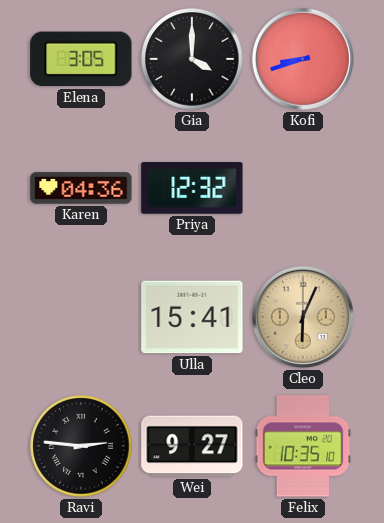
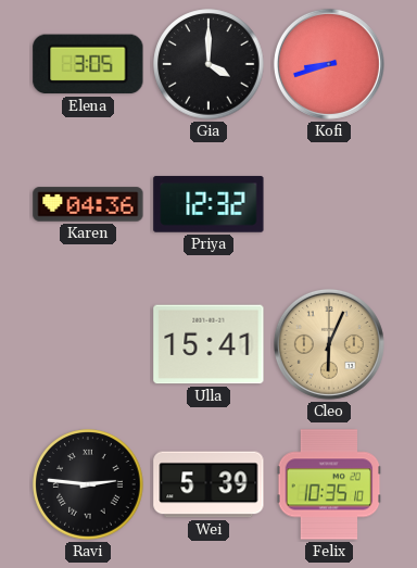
Wei: 9:27 -> 5:39
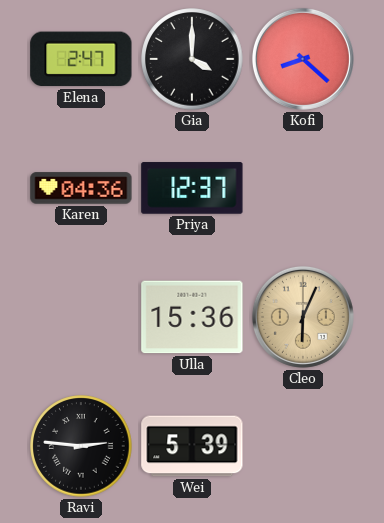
Elena: 3:05 -> 2:47
Kofi: 8:42 -> 8:22
Priya: 12:32 -> 12:37
Ulla: 15:41 -> 15:36
Felix: 10:35 -> none
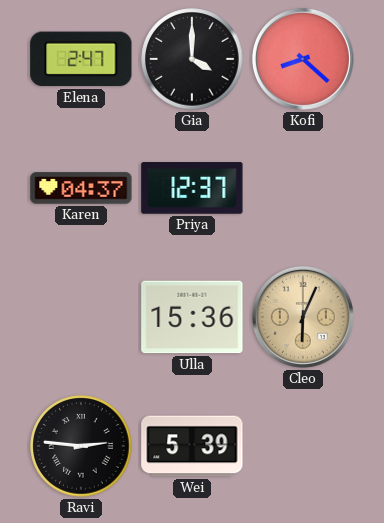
Karen: 04:36 -> 04:37
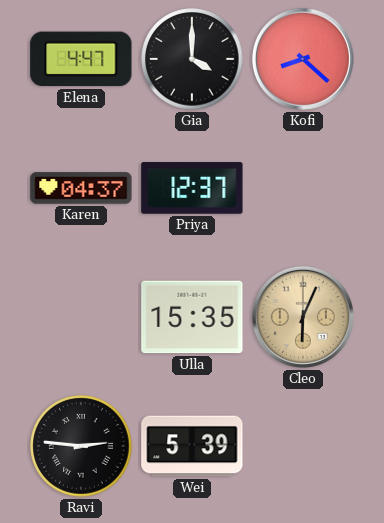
Elena: 2:47 -> 4:47
Ulla: 15:36 -> 15:35
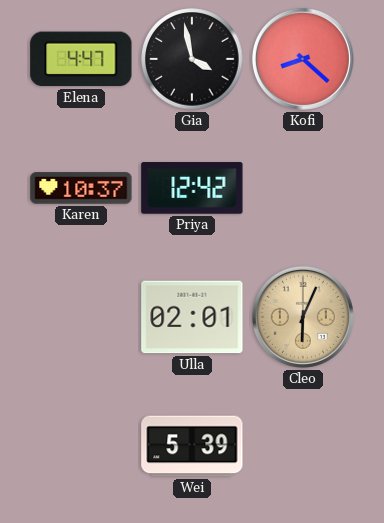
Gia: 4:00 -> 3:58
Karen: 04:37 -> 10:37
Priya: 12:37 -> 12:42
Ulla: 15:35 -> 02:01
Ravi: 2:46 -> none
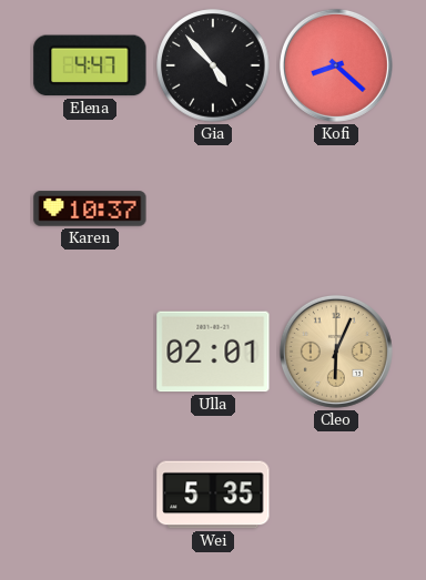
Gia: 3:58 -> 4:53
Priya: 12:42 -> none
Wei: 5:39 -> 5:35
